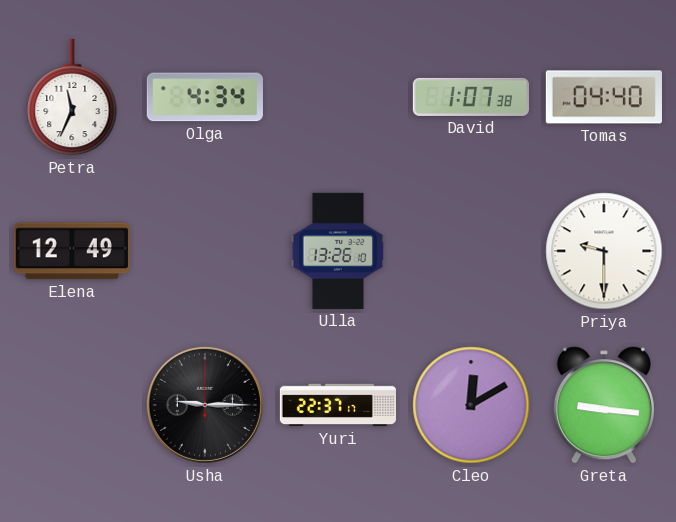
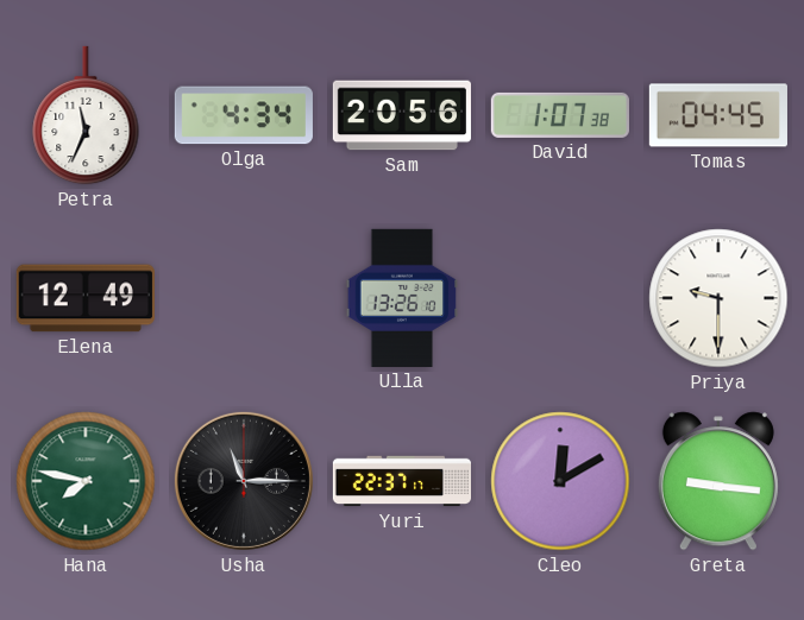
Sam: none -> 20:56
Tomas: 04:40 -> 04:45
Hana: none -> 7:47
Usha: 9:15 -> 11:15
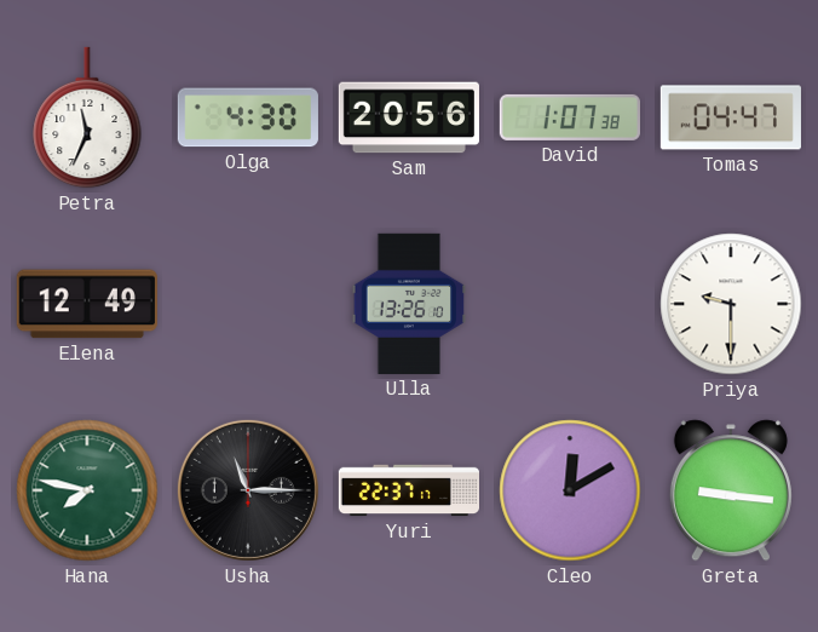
Olga: 4:34 -> 4:30
Tomas: 04:45 -> 04:47
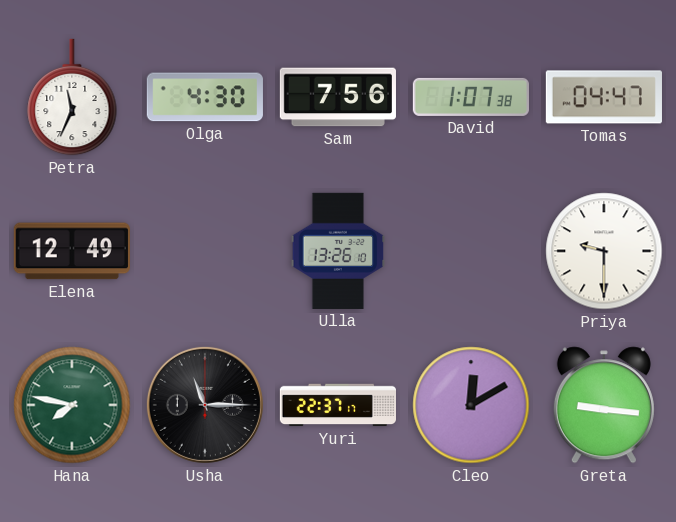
Sam: 20:56 -> 7:56
